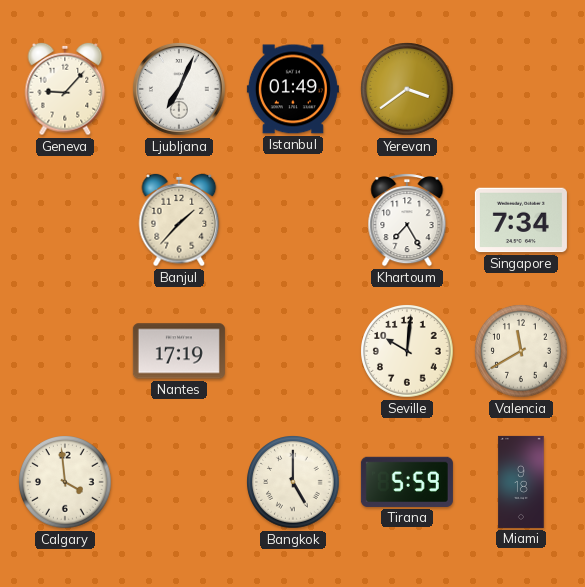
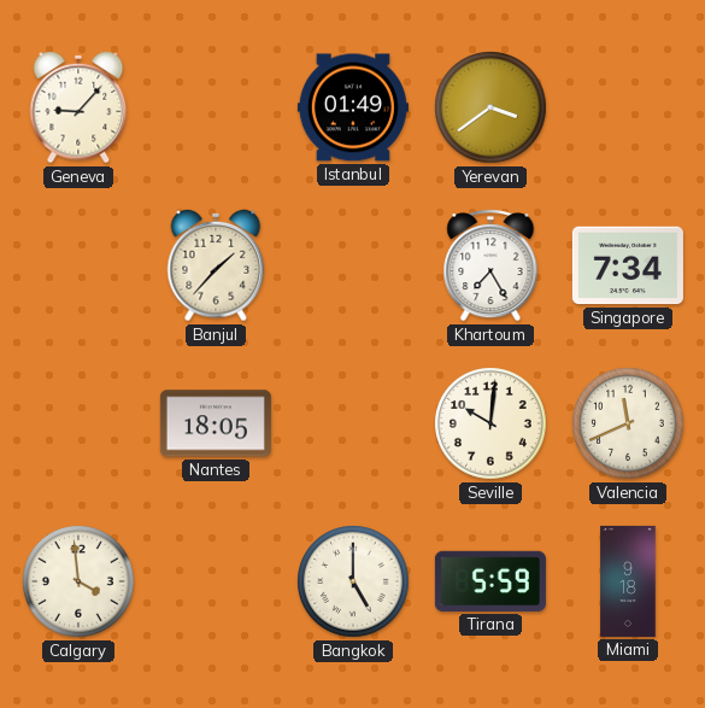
Ljubljana: 7:04 -> none
Nantes: 17:19 -> 18:05
Valencia: 11:40 -> 11:41
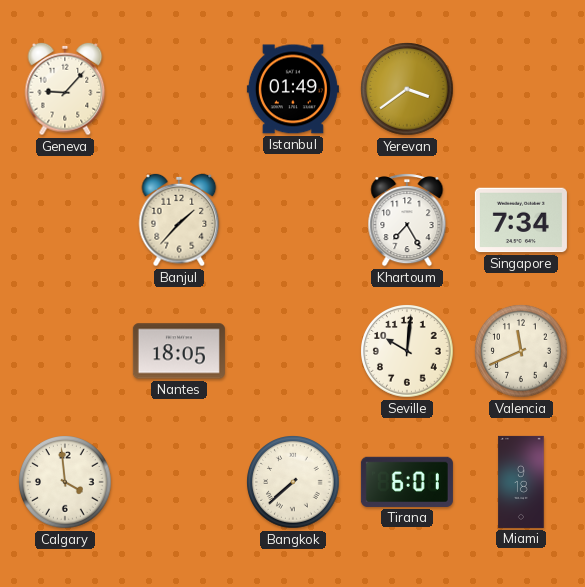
Bangkok: 5:00 -> 7:38
Tirana: 5:59 -> 6:01
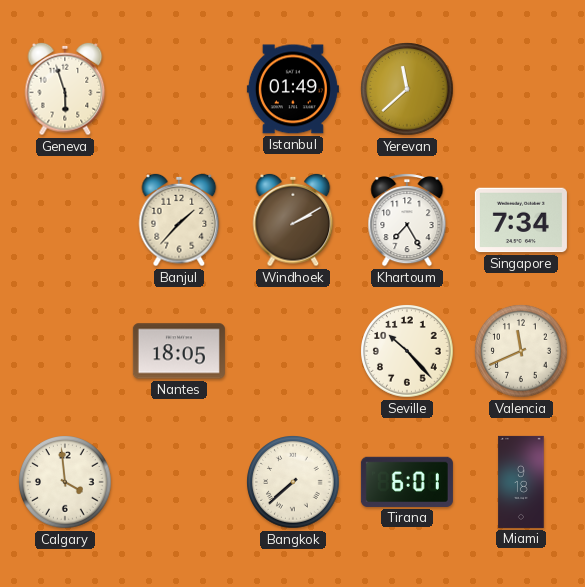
Geneva: 9:07 -> 5:57
Yerevan: 3:39 -> 11:38
Windhoek: none -> 2:10
Seville: 10:01 -> 10:23
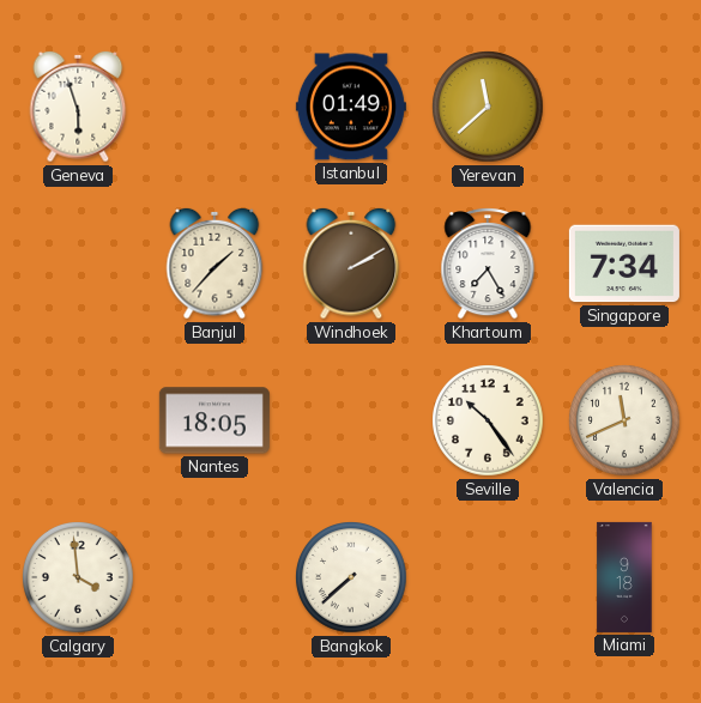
Seville: 10:23 -> 10:24
Tirana: 6:01 -> none
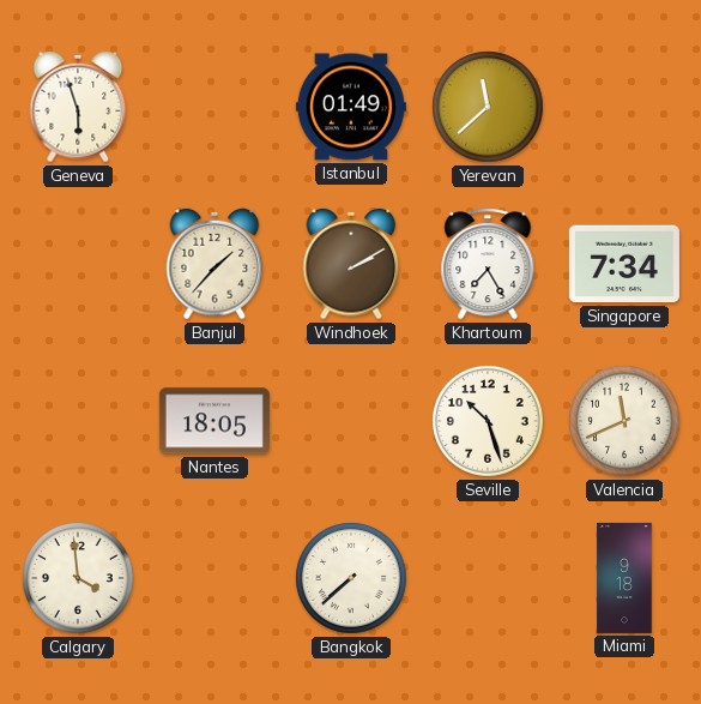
Seville: 10:24 -> 10:27
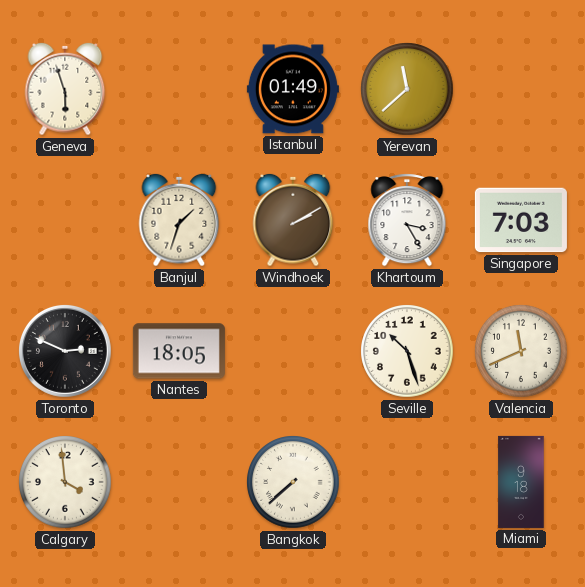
Banjul: 1:37 -> 1:33
Khartoum: 7:25 -> 3:25
Singapore: 7:34 -> 7:03
Toronto: none -> 2:49
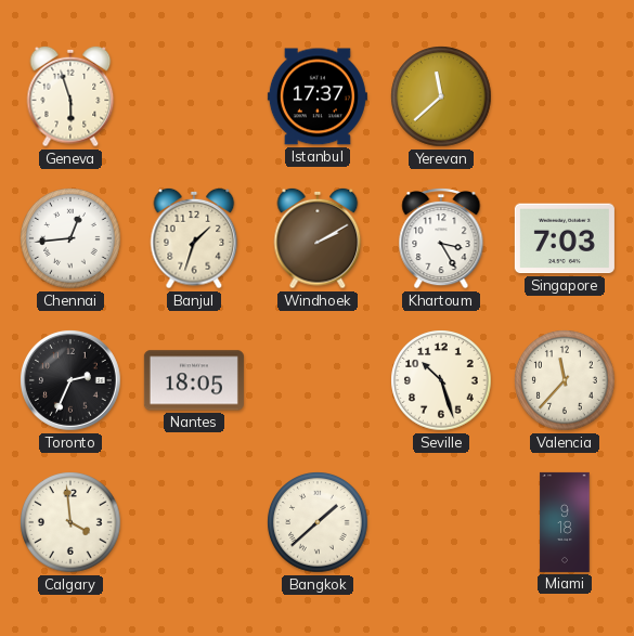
Istanbul: 01:49 -> 17:37
Chennai: none -> 12:44
Toronto: 2:49 -> 2:34
Valencia: 11:41 -> 11:37
Bangkok: 7:38 -> 1:38
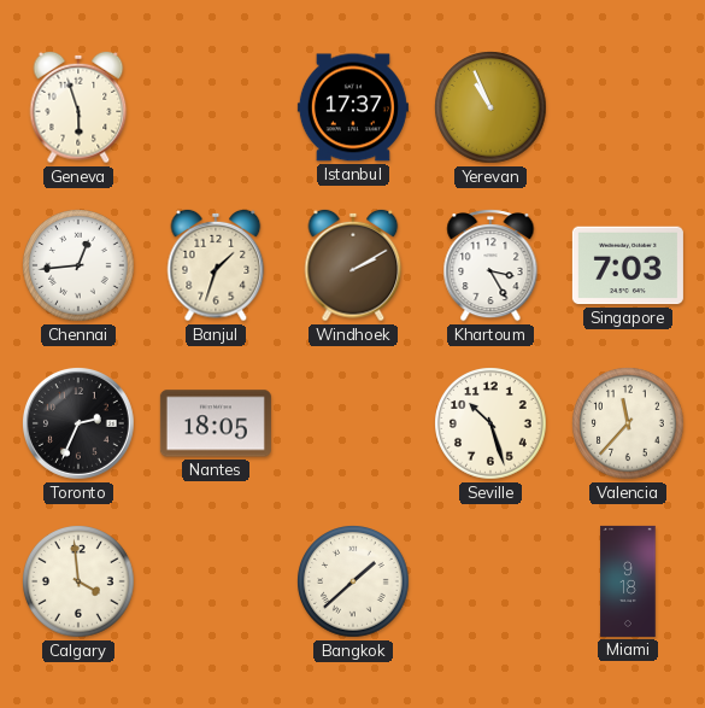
Yerevan: 11:38 -> 10:56
